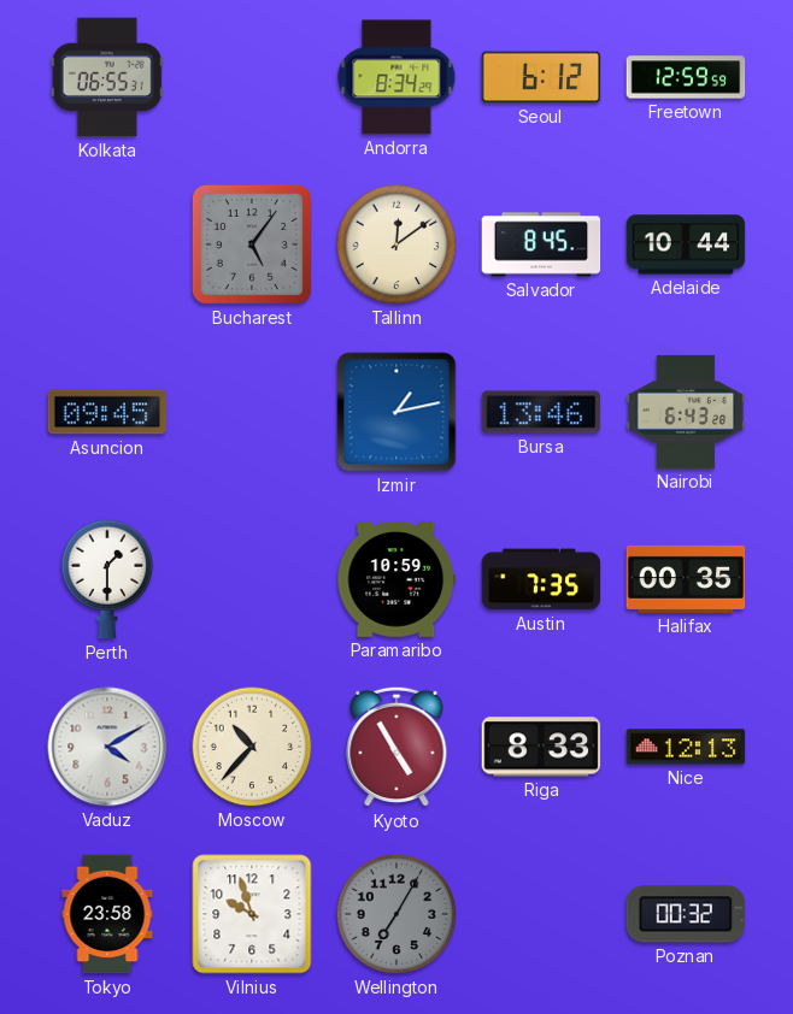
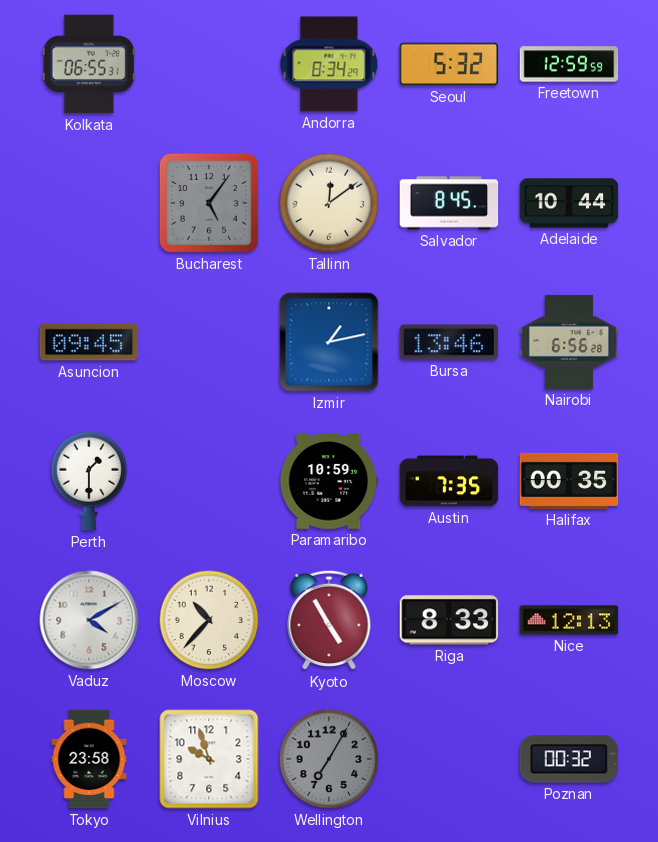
Seoul: 6:12 -> 5:32
Nairobi: 6:43 -> 6:56
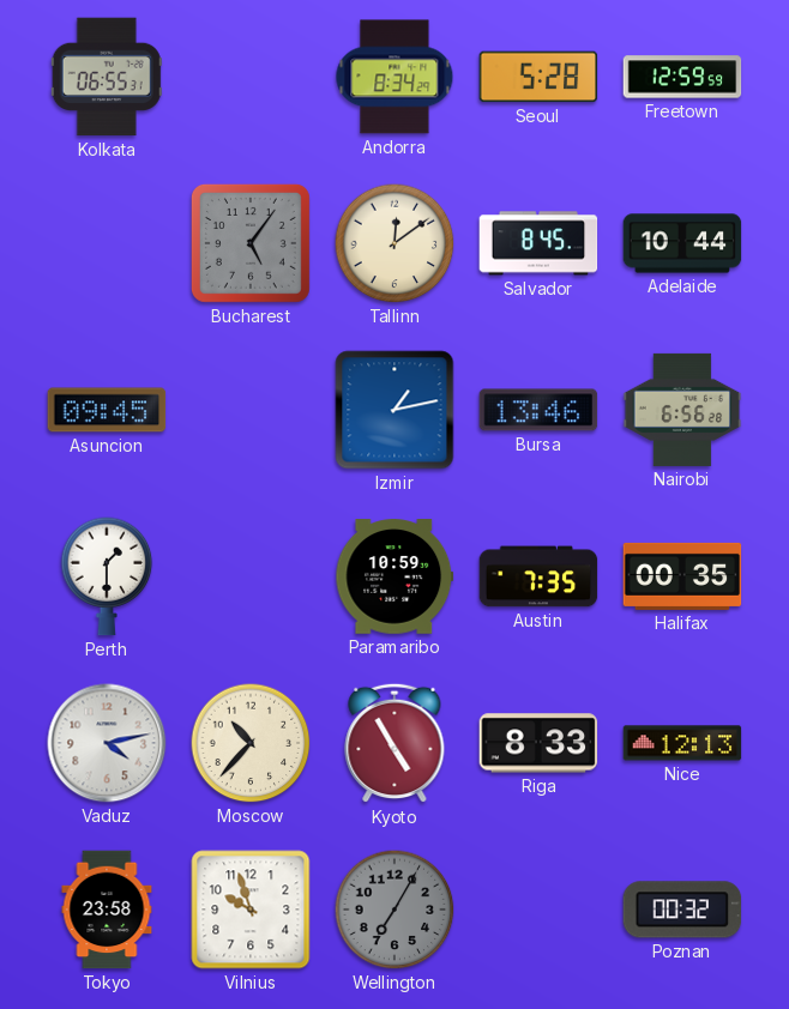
Seoul: 5:32 -> 5:28
Vaduz: 4:10 -> 4:13
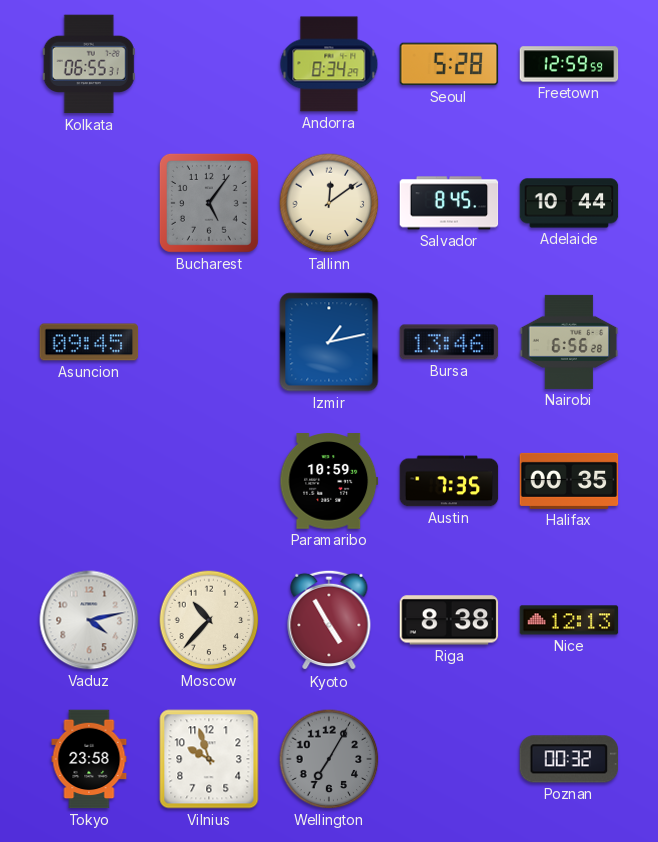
Perth: 1:30 -> none
Riga: 8:33 -> 8:38
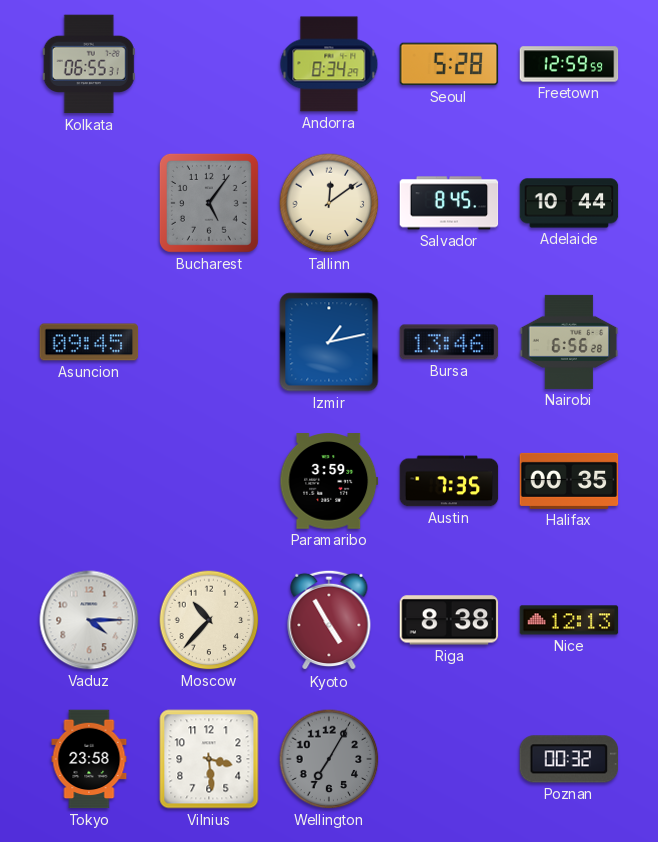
Paramaribo: 10:59 -> 3:59
Vaduz: 4:13 -> 4:15
Vilnius: 9:57 -> 3:29
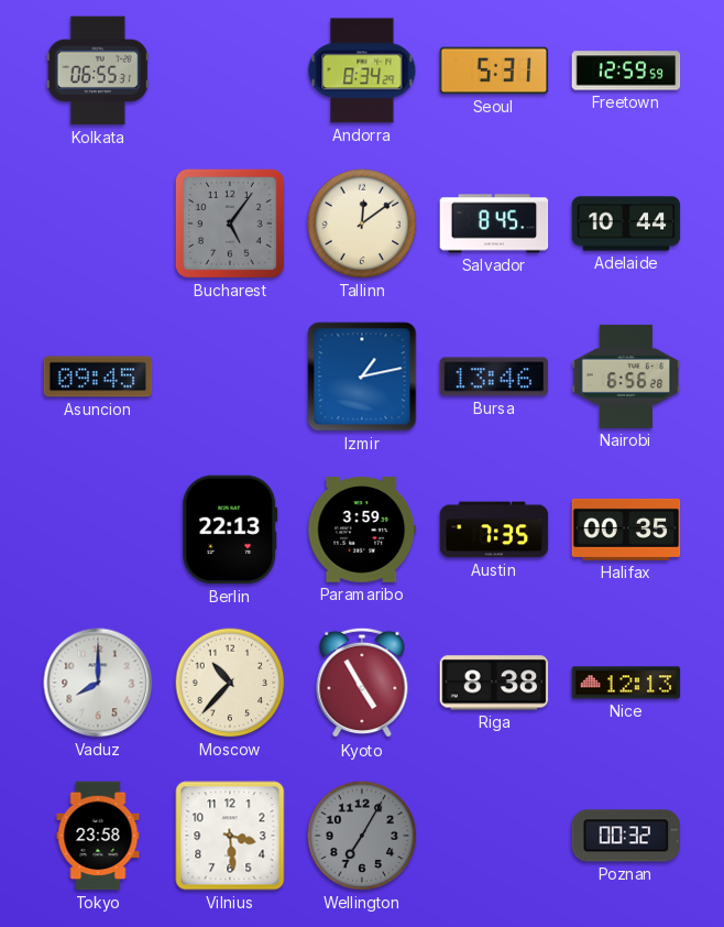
Seoul: 5:28 -> 5:31
Berlin: none -> 22:13
Vaduz: 4:15 -> 8:00
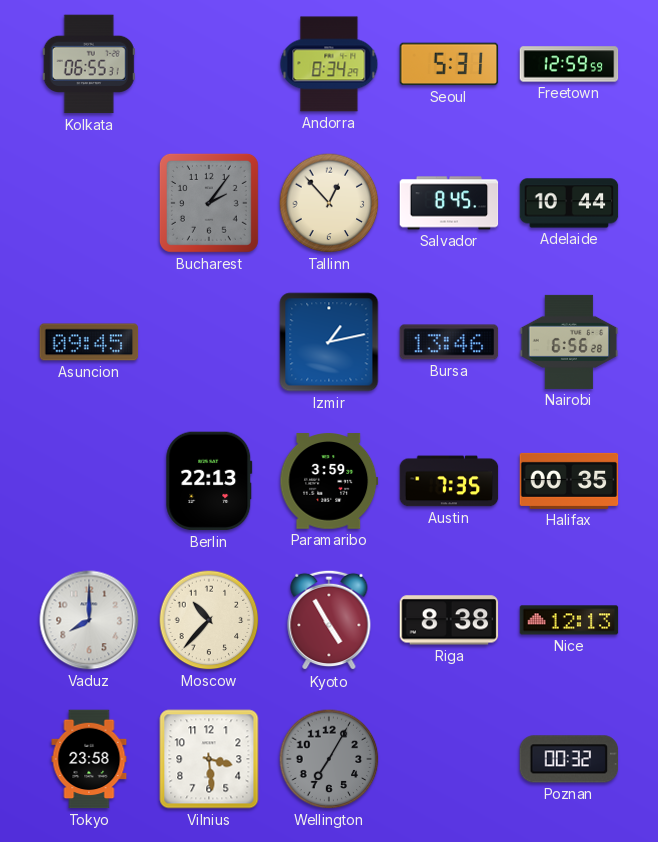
Bucharest: 5:06 -> 2:06
Tallinn: 12:09 -> 12:53
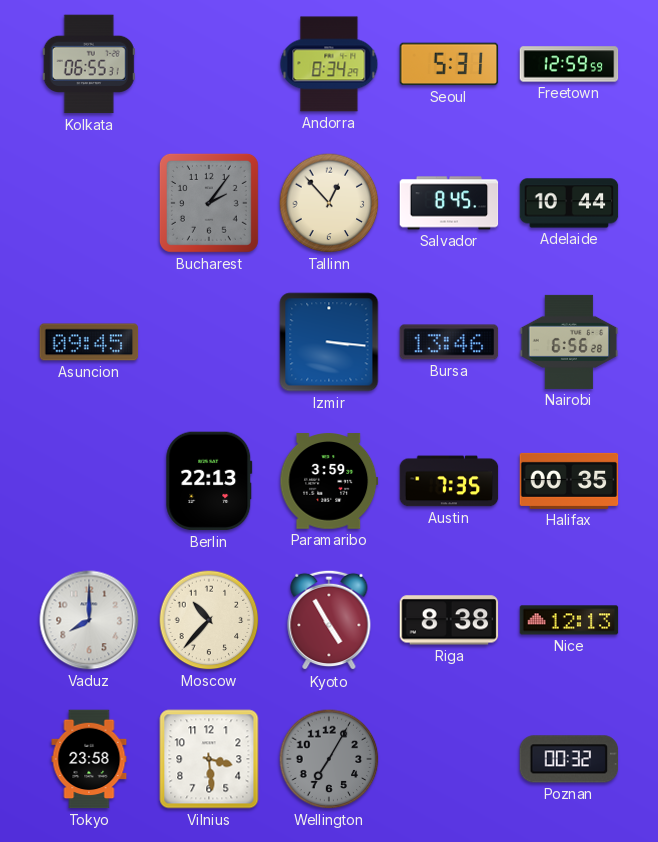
Izmir: 1:13 -> 3:16
